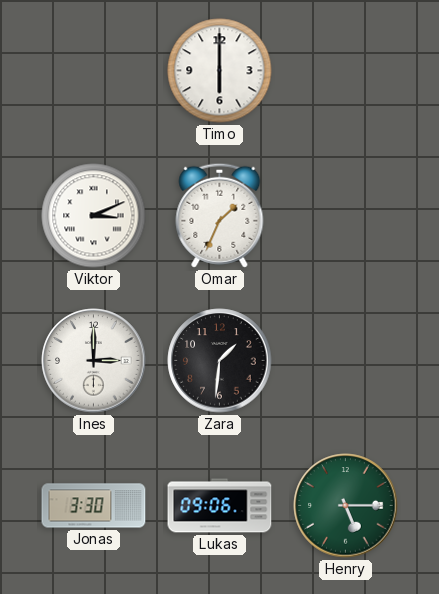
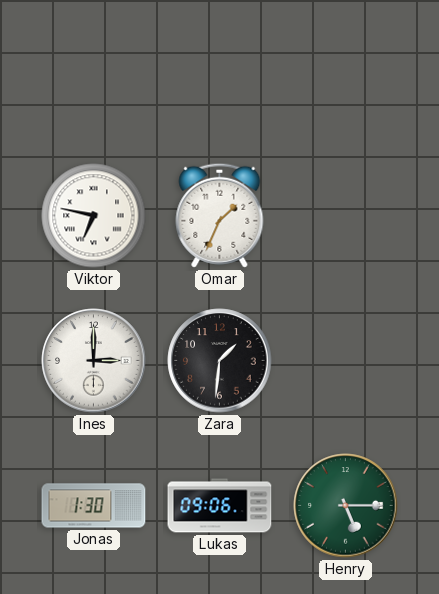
Timo: 6:00 -> none
Viktor: 3:11 -> 6:47
Jonas: 3:30 -> 1:30
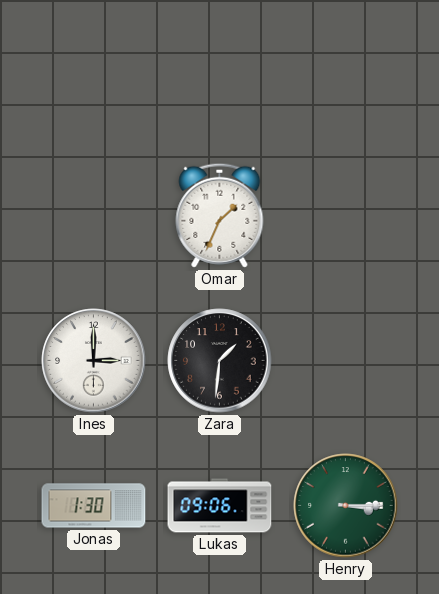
Viktor: 6:47 -> none
Henry: 5:15 -> 3:15
